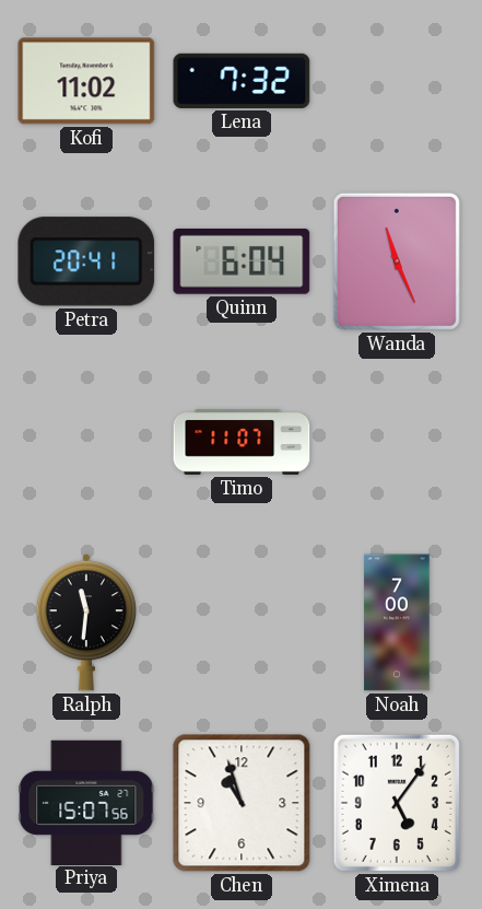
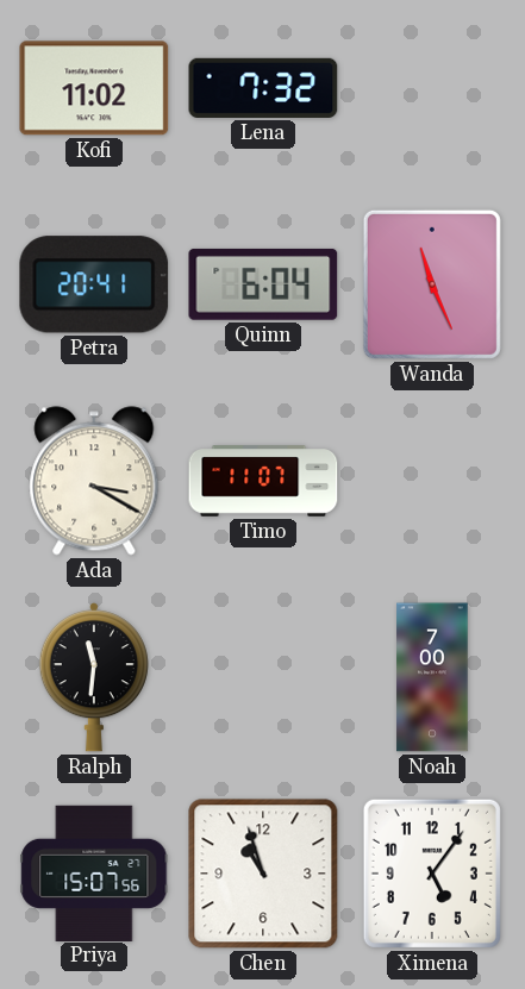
Ada: none -> 3:20
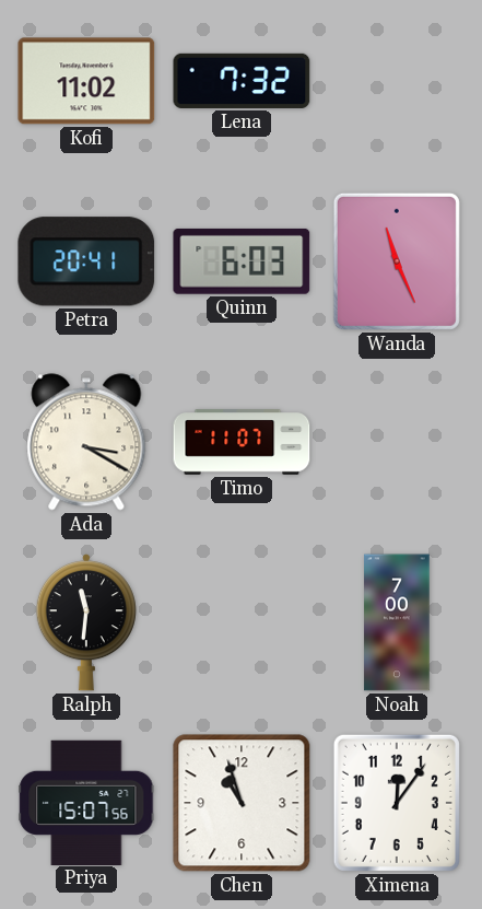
Quinn: 6:04 -> 6:03
Ximena: 5:06 -> 12:06
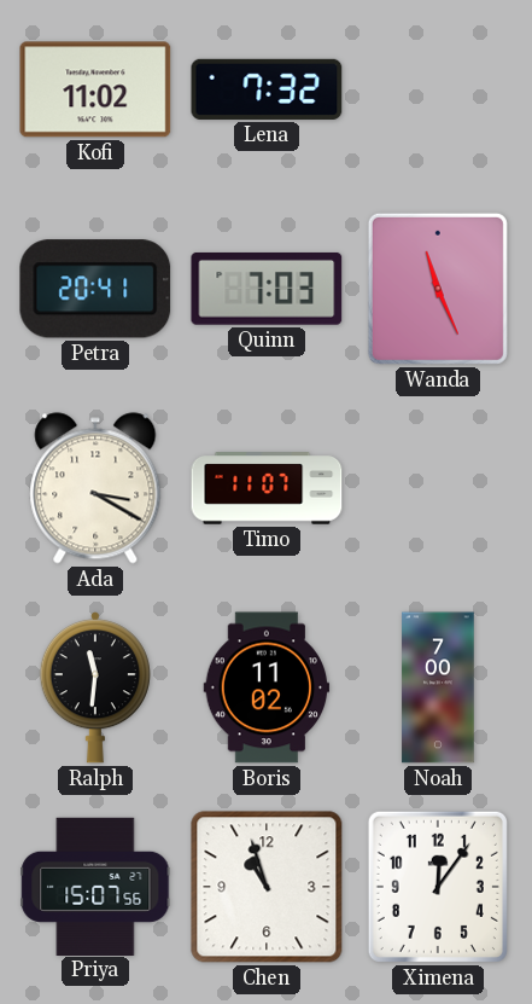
Quinn: 6:03 -> 7:03
Boris: none -> 11:02
